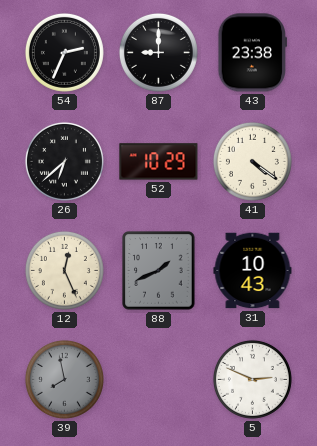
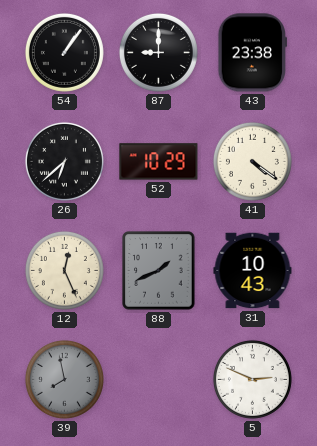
54: 2:34 -> 1:06
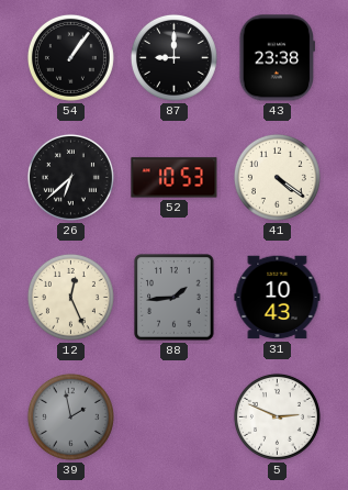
52: 10:29 -> 10:53
88: 1:41 -> 1:44
39: 7:58 -> 1:58
